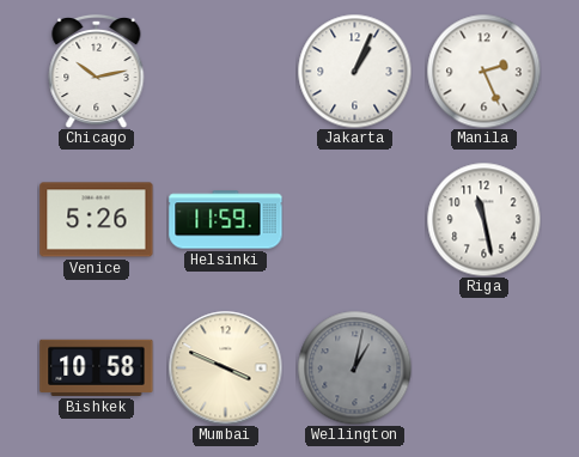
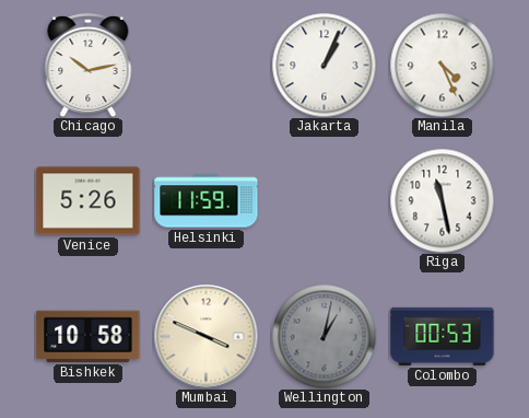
Manila: 2:26 -> 4:26
Colombo: none -> 00:53
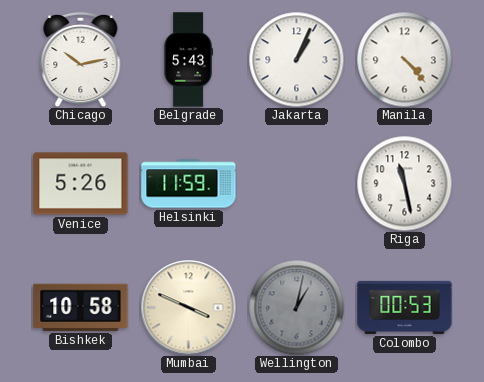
Belgrade: none -> 5:43
Manila: 4:26 -> 4:23
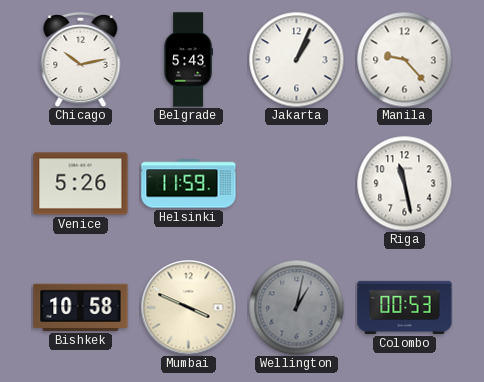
Manila: 4:23 -> 9:23
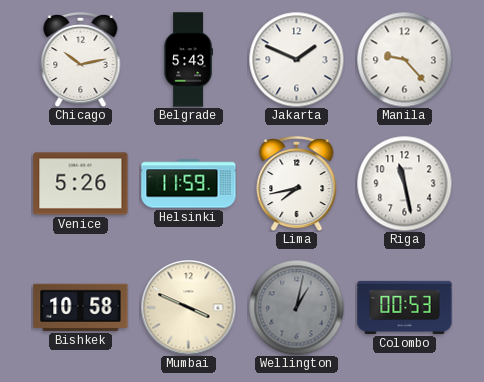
Jakarta: 1:04 -> 1:49
Lima: none -> 7:43
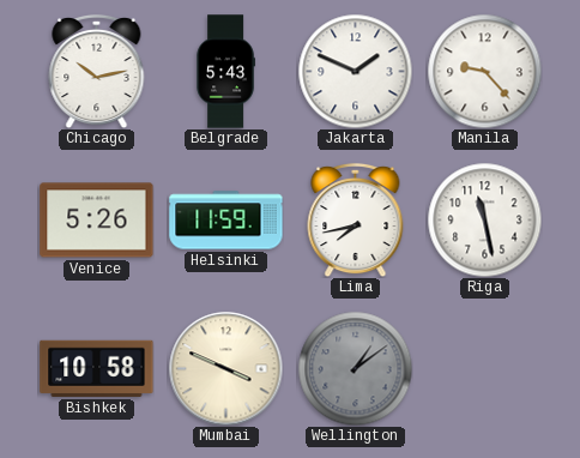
Wellington: 1:02 -> 1:09
Colombo: 00:53 -> none
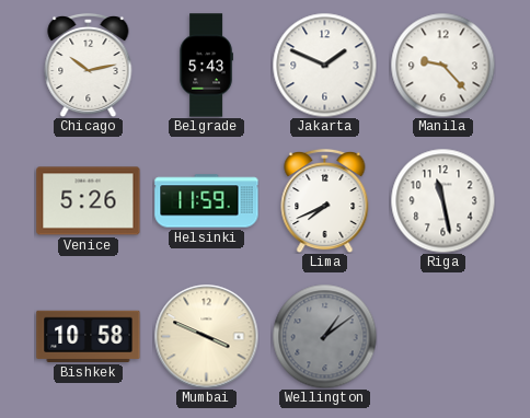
Lima: 7:43 -> 7:41
